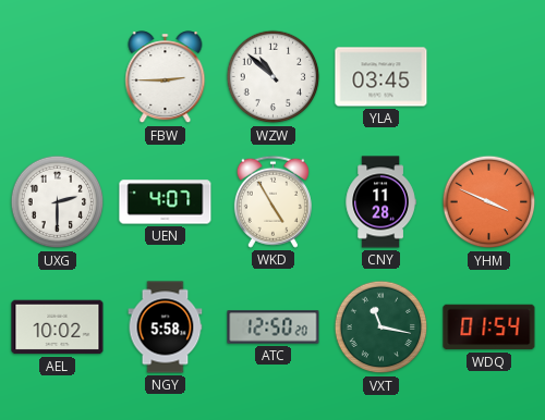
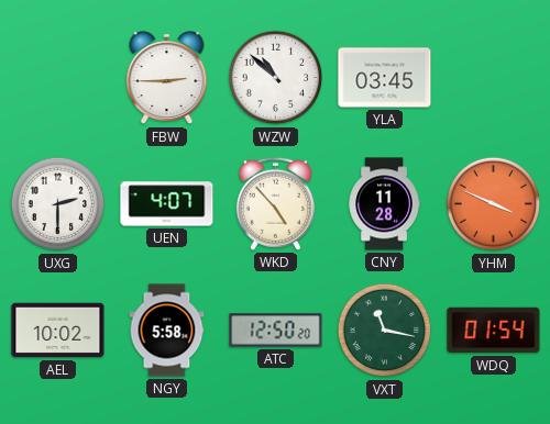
WKD: 4:55 -> 4:53
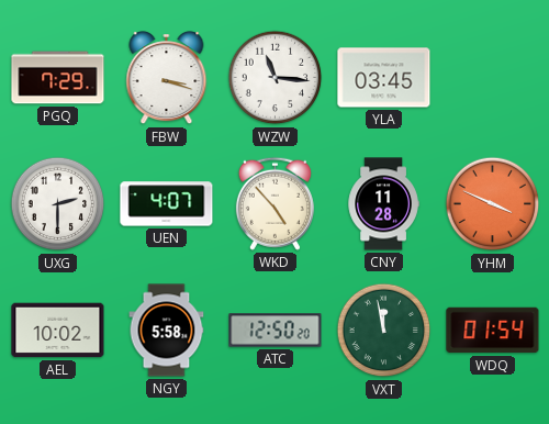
PGQ: none -> 7:29
FBW: 2:45 -> 3:18
WZW: 10:52 -> 11:16
VXT: 11:17 -> 11:58
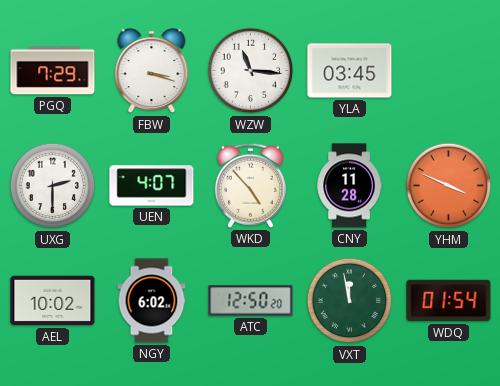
NGY: 5:58 -> 6:02
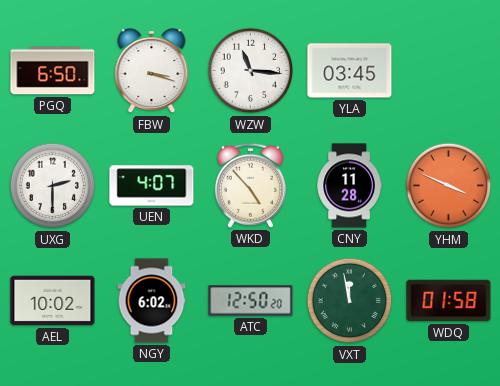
PGQ: 7:29 -> 6:50
WDQ: 01:54 -> 01:58
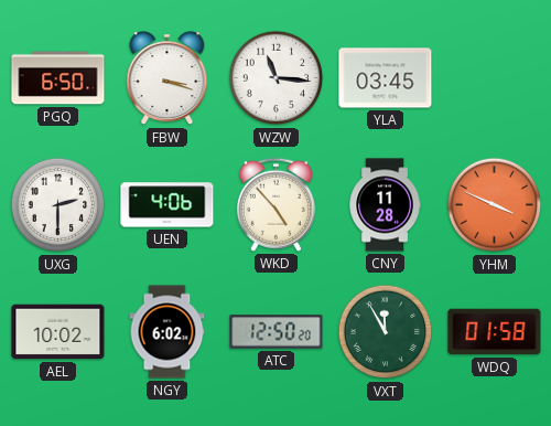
UEN: 4:07 -> 4:06
VXT: 11:58 -> 11:55
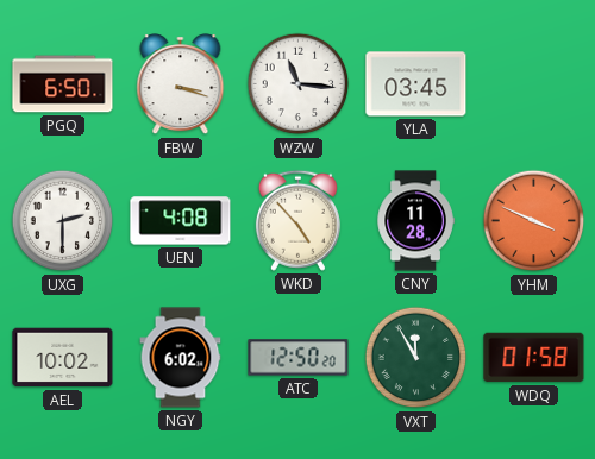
UEN: 4:06 -> 4:08
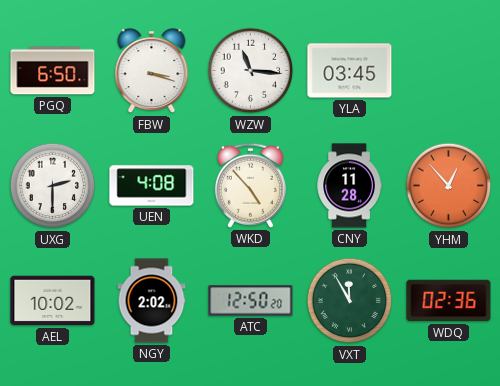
YHM: 3:49 -> 12:53
NGY: 6:02 -> 2:02
WDQ: 01:58 -> 02:36
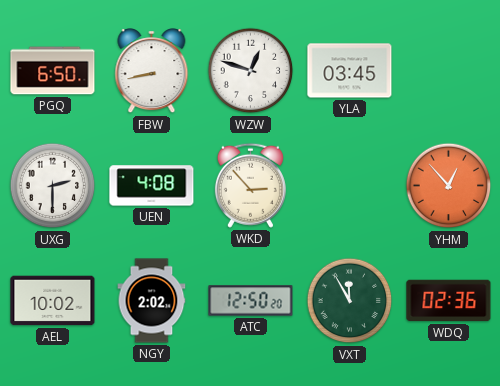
FBW: 3:18 -> 8:43
WZW: 11:16 -> 12:48
WKD: 4:53 -> 2:53
CNY: 11:28 -> none
